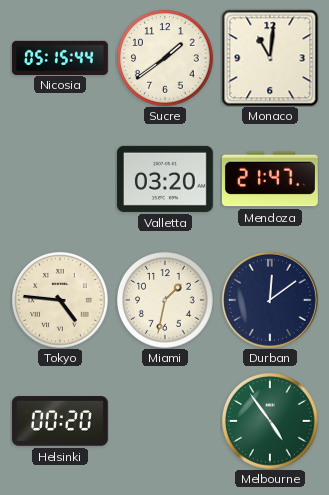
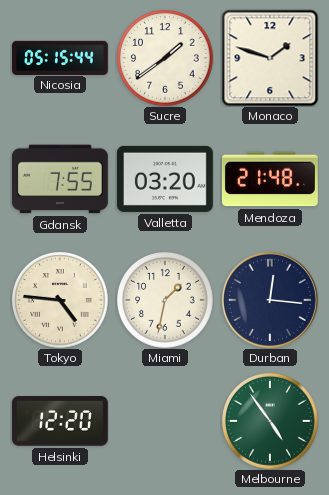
Monaco: 11:01 -> 1:48
Gdansk: none -> 7:55
Mendoza: 21:47 -> 21:48
Durban: 12:09 -> 12:16
Helsinki: 00:20 -> 12:20
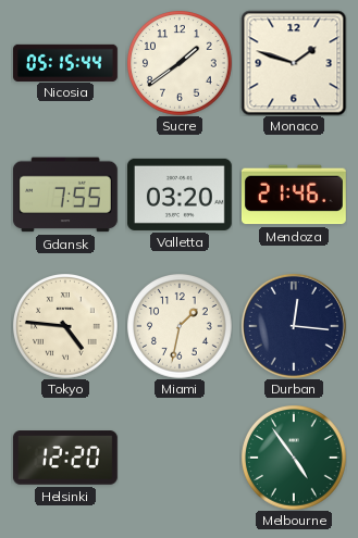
Mendoza: 21:48 -> 21:46
